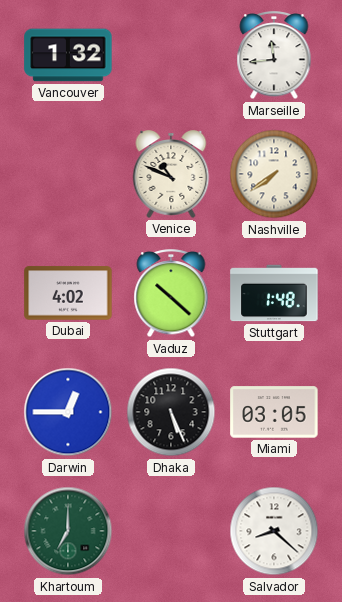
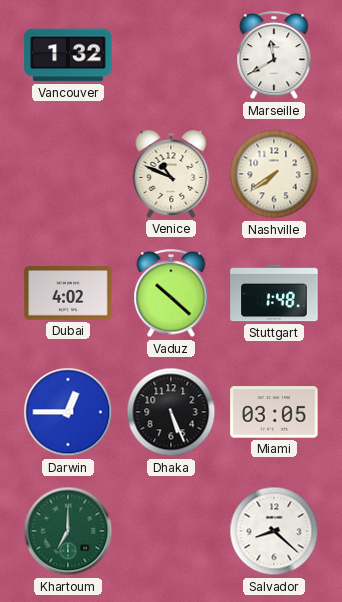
Marseille: 11:44 -> 11:40
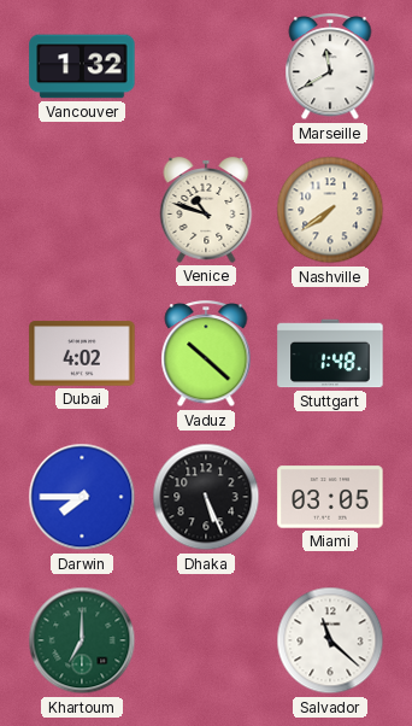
Venice: 10:49 -> 10:48
Darwin: 12:45 -> 7:45
Salvador: 8:22 -> 11:22
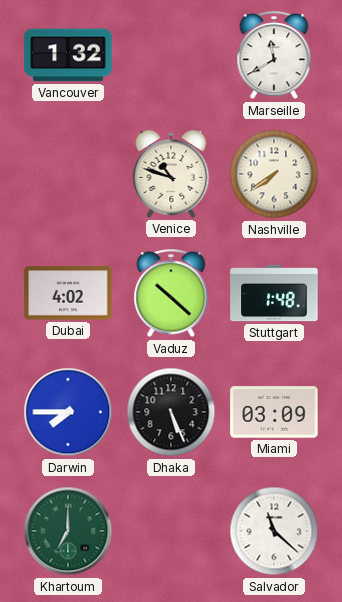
Miami: 03:05 -> 03:09
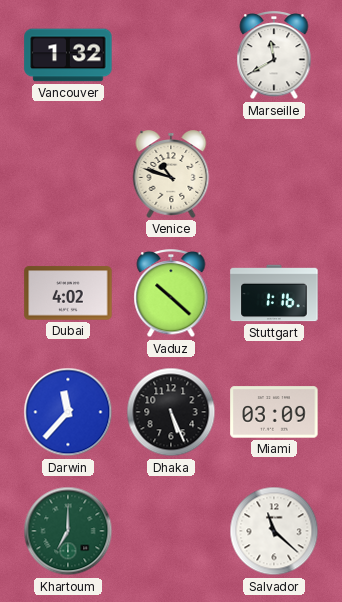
Nashville: 7:39 -> none
Stuttgart: 1:48 -> 1:16
Darwin: 7:45 -> 11:37
